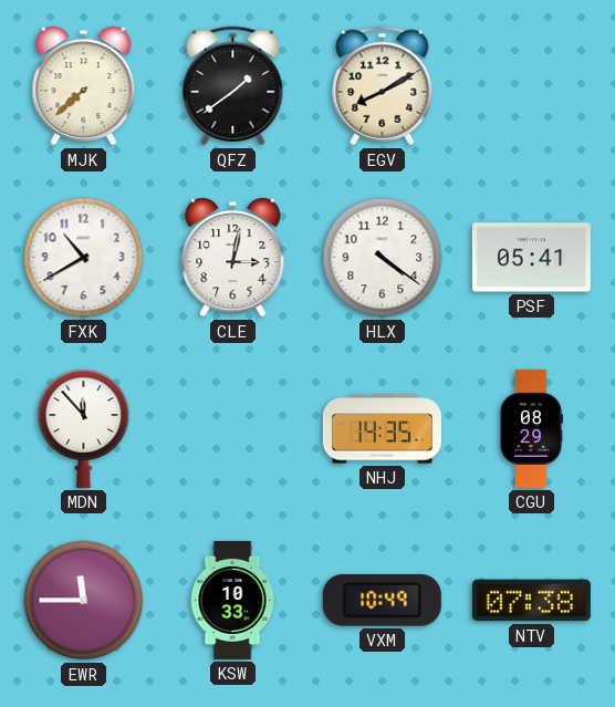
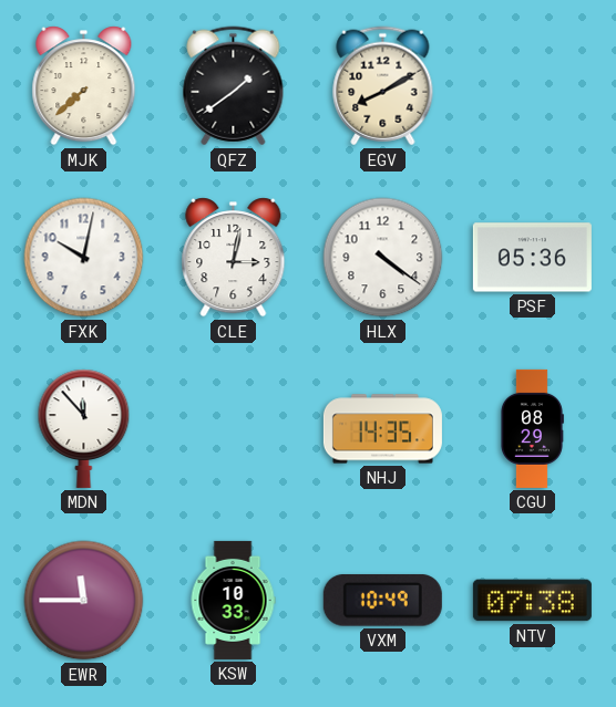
FXK: 10:40 -> 10:02
PSF: 05:41 -> 05:36
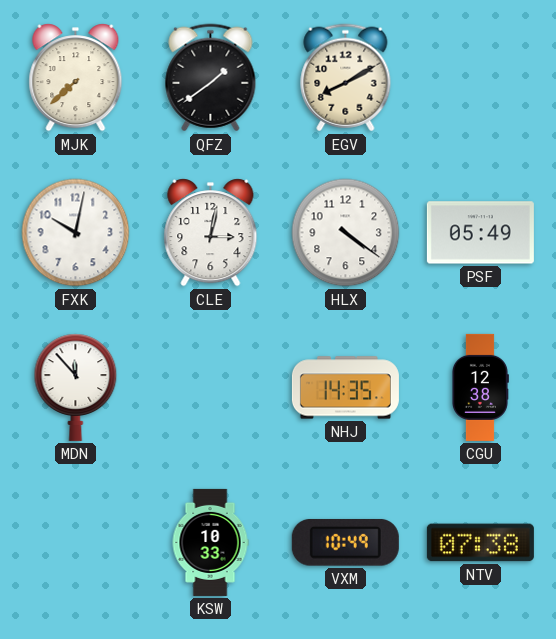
PSF: 05:36 -> 05:49
CGU: 08:29 -> 12:38
EWR: 11:45 -> none
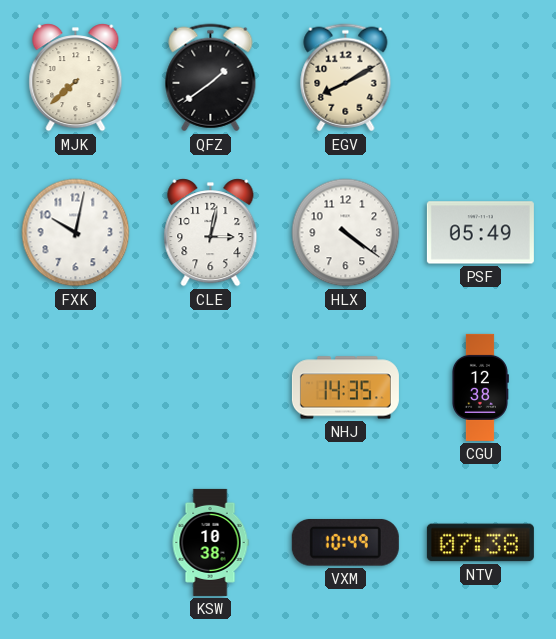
MDN: 11:53 -> none
KSW: 10:33 -> 10:38
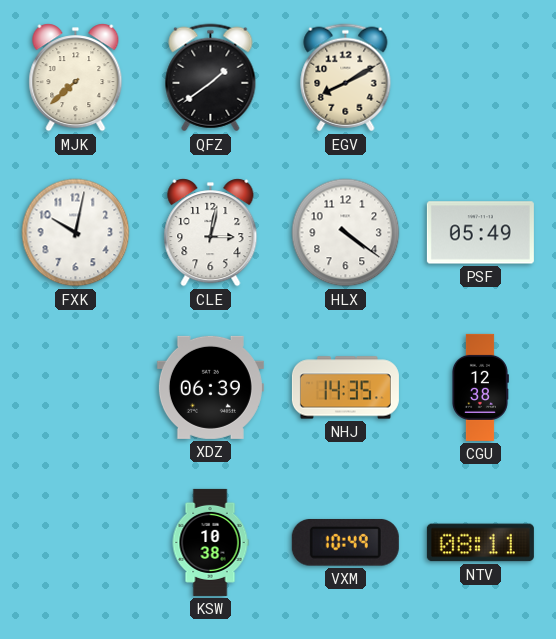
XDZ: none -> 06:39
NTV: 07:38 -> 08:11
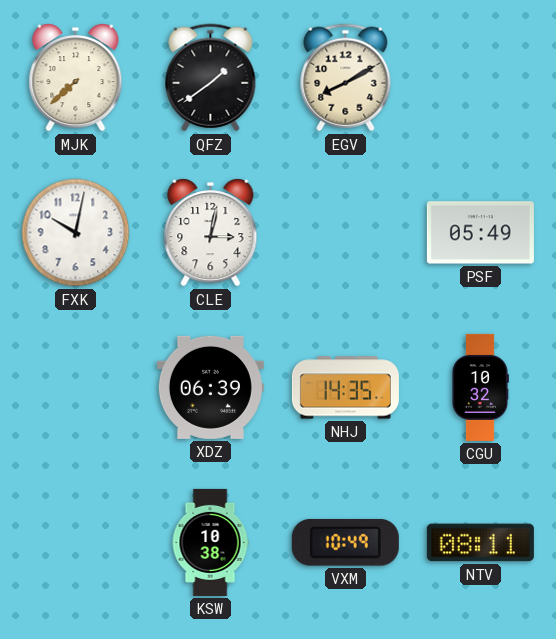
HLX: 4:21 -> none
CGU: 12:38 -> 10:32
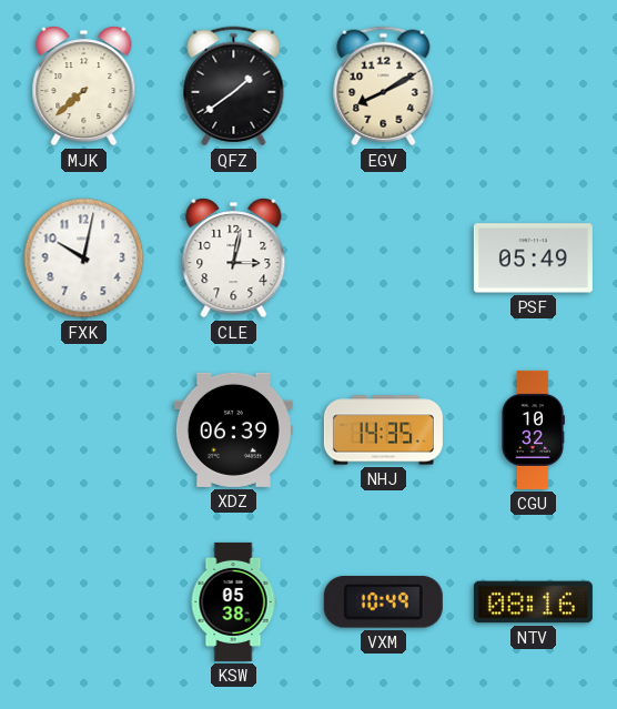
KSW: 10:38 -> 05:38
NTV: 08:11 -> 08:16
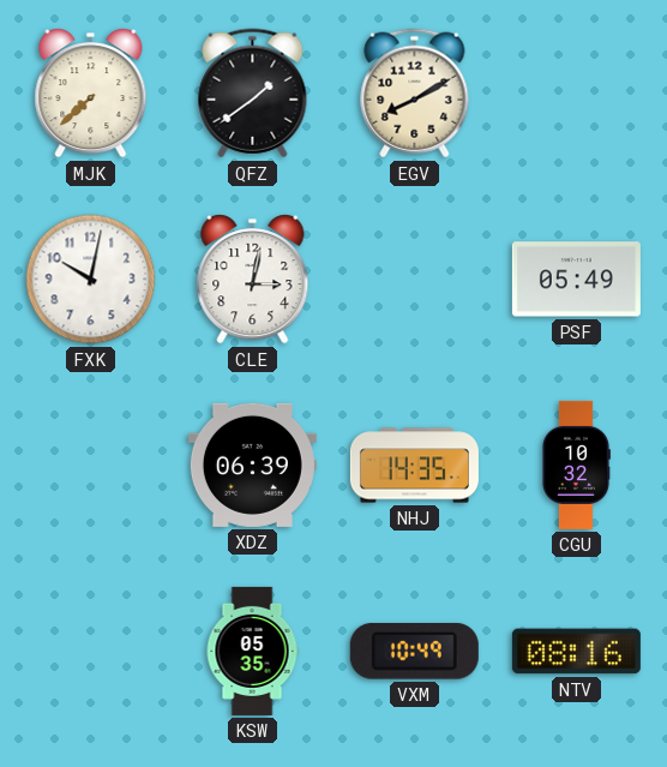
KSW: 05:38 -> 05:35
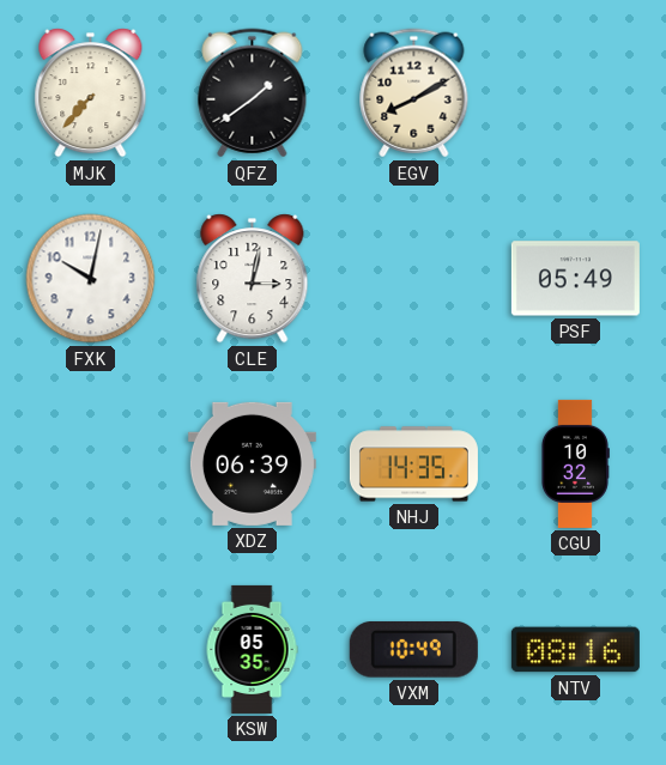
MJK: 7:38 -> 7:37
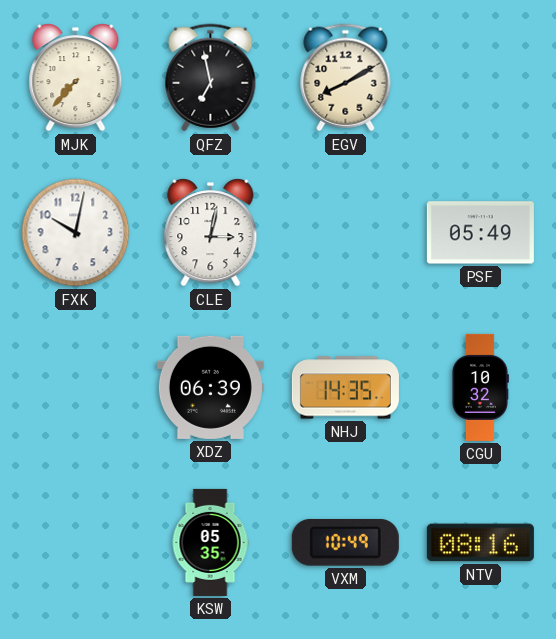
QFZ: 1:39 -> 6:58
